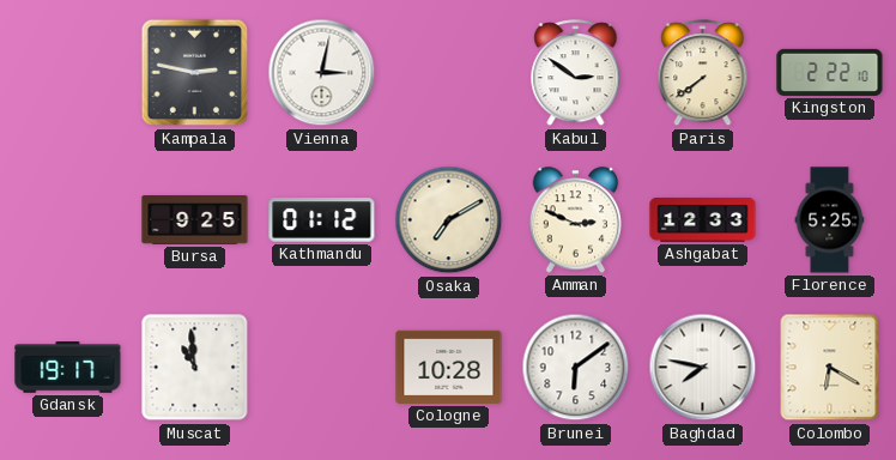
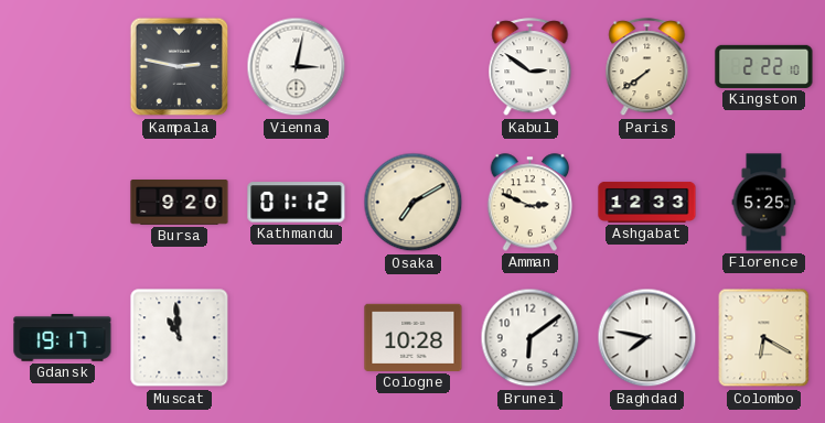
Bursa: 9:25 -> 9:20
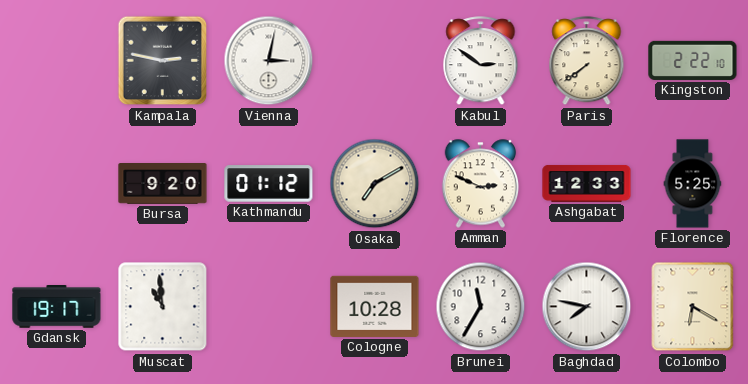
Brunei: 6:09 -> 11:35
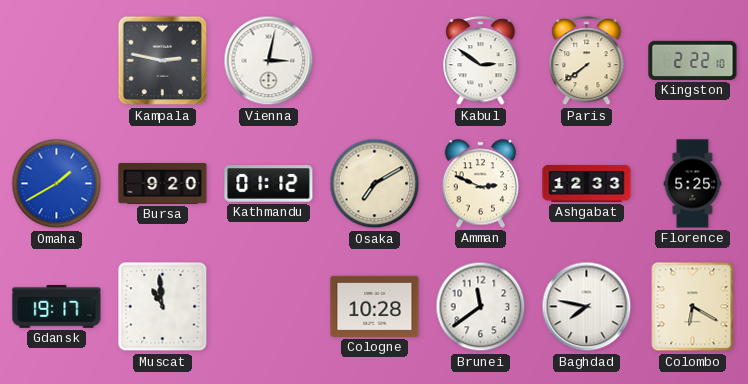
Omaha: none -> 1:40
Brunei: 11:35 -> 11:39
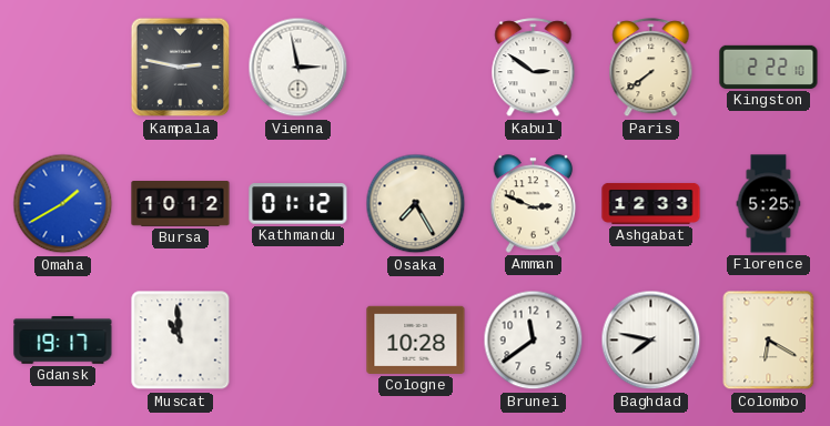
Vienna: 3:02 -> 2:58
Bursa: 9:20 -> 10:12
Osaka: 7:10 -> 7:25
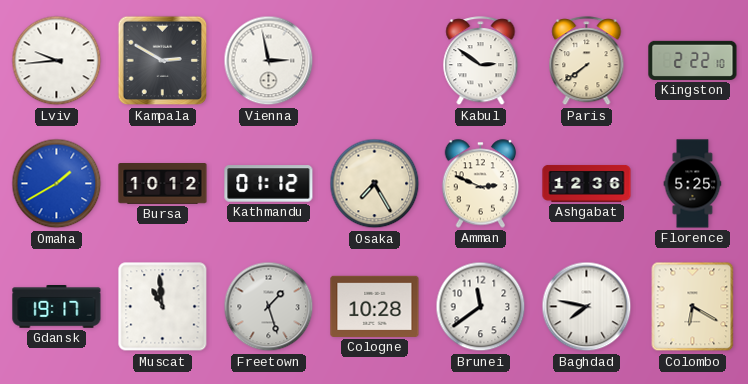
Lviv: none -> 9:44
Kampala: 2:47 -> 2:50
Ashgabat: 12:33 -> 12:36
Freetown: none -> 1:27
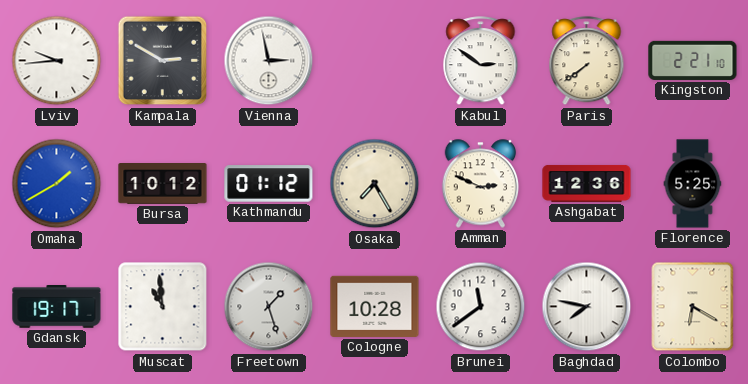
Kingston: 2:22 -> 2:21
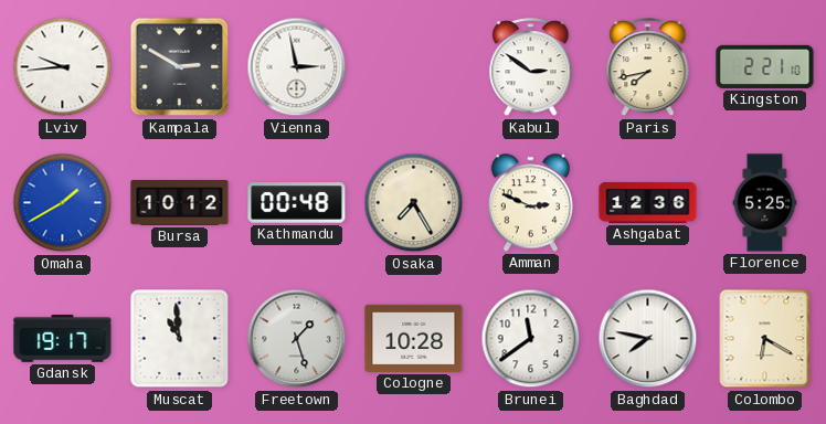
Paris: 7:39 -> 7:43
Kathmandu: 01:12 -> 00:48
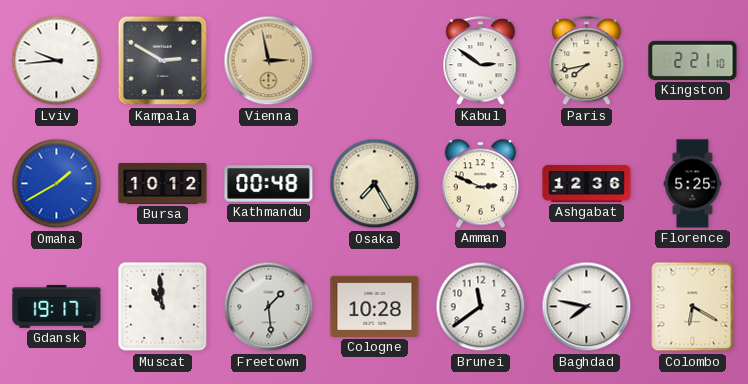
Vienna dial: white -> champagne
Freetown: 1:27 -> 1:29
